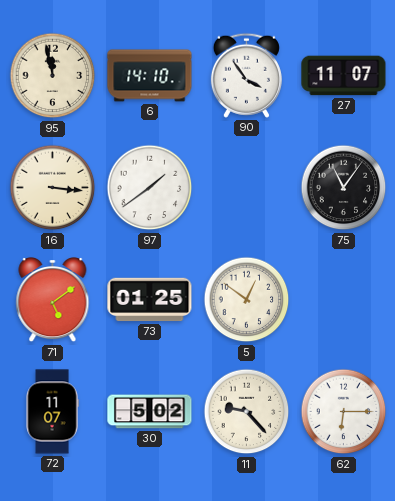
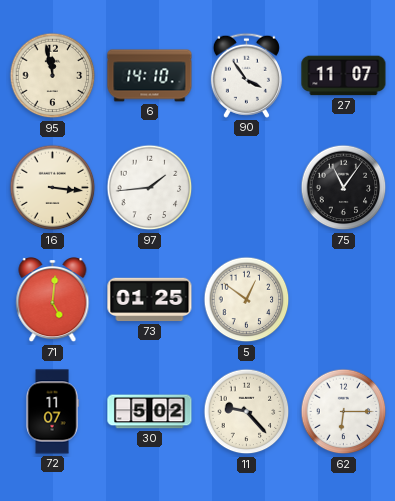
97: 1:39 -> 1:44
71: 5:09 -> 5:01
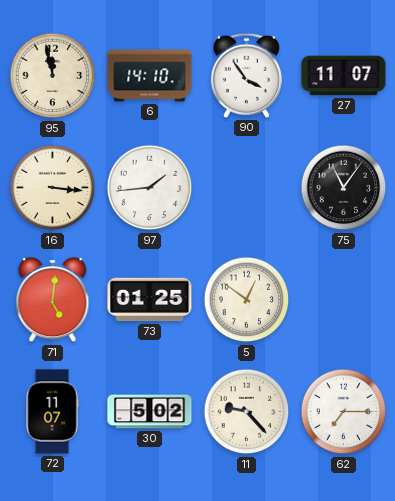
62: 6:15 -> 7:15
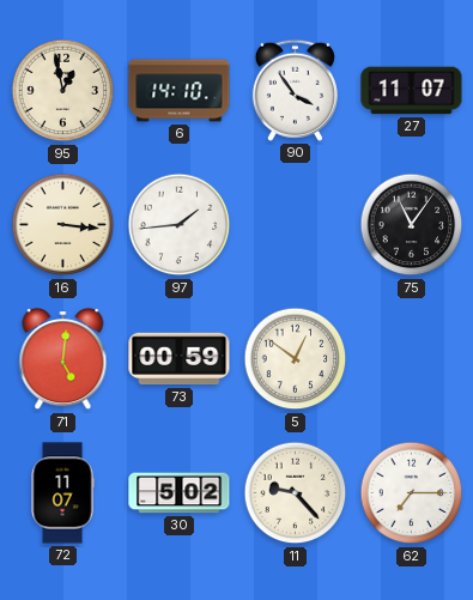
95: 11:58 -> 12:58
73: 01:25 -> 00:59
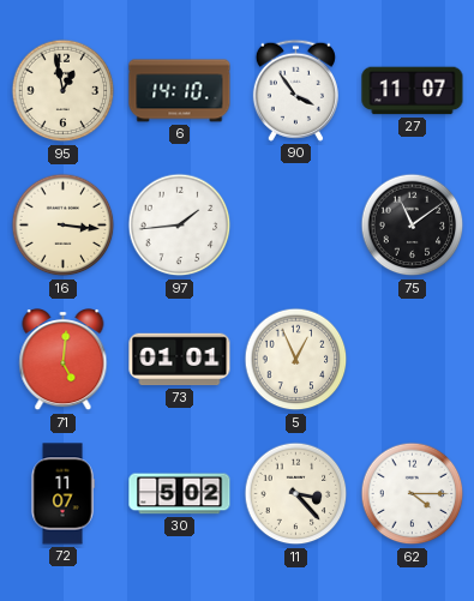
75: 11:06 -> 11:09
73: 00:59 -> 01:01
5: 12:51 -> 12:56
11: 9:23 -> 3:23
62: 7:15 -> 4:15
